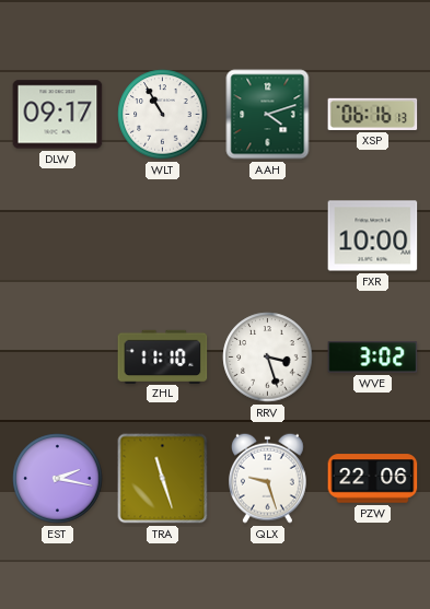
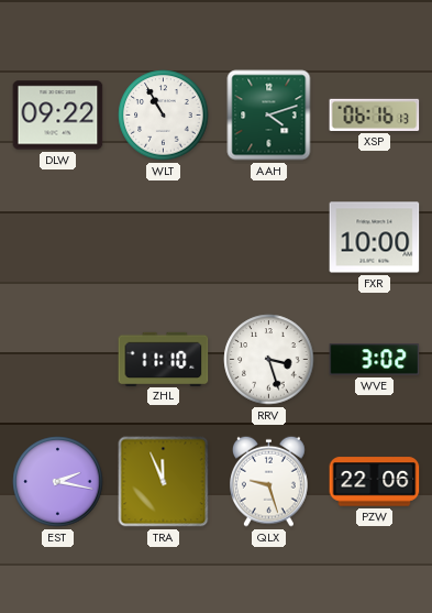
DLW: 09:17 -> 09:22
TRA: 11:27 -> 11:56
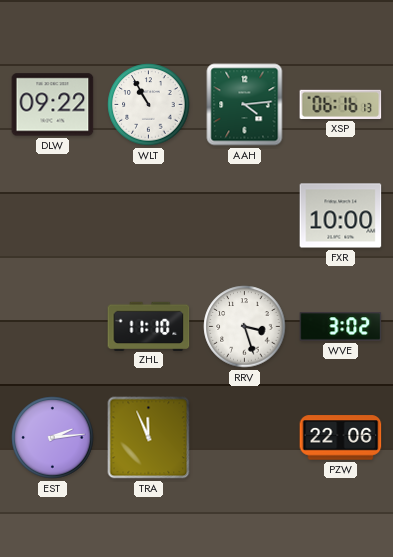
AAH: 4:12 -> 4:14
EST: 2:17 -> 2:14
QLX: 9:27 -> none
